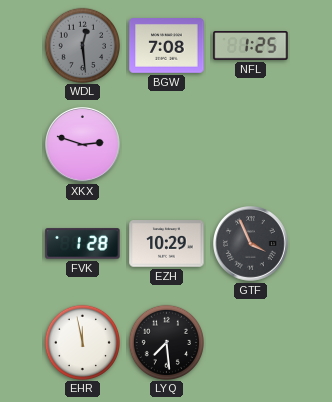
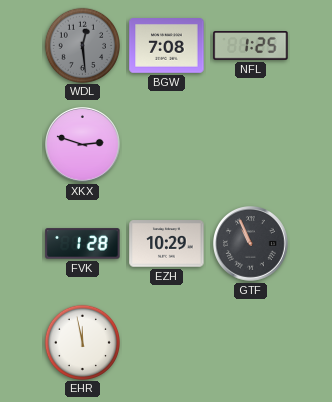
GTF: 3:56 -> 10:56
LYQ: 7:29 -> none
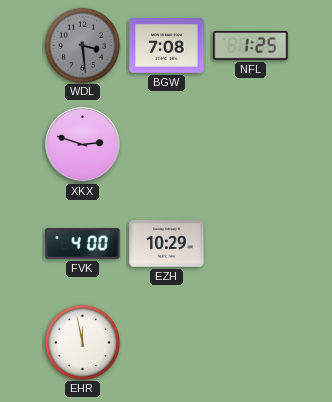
WDL: 12:29 -> 3:29
FVK: 1:28 -> 4:00
GTF: 10:56 -> none
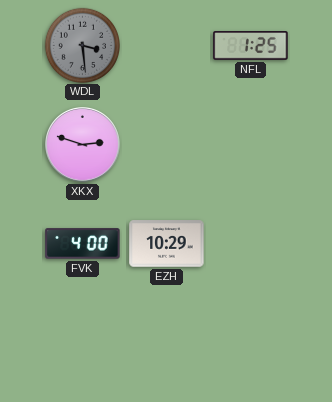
BGW: 7:08 -> none
EHR: 11:58 -> none
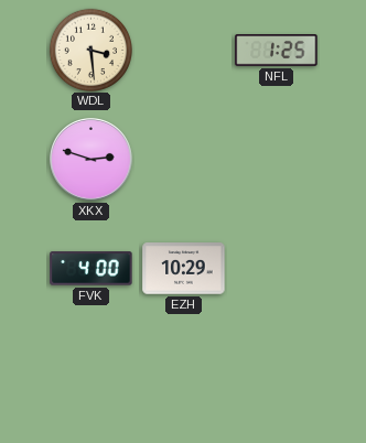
WDL dial: grey -> cream
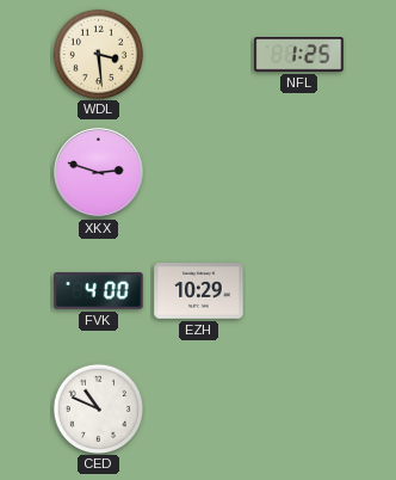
CED: none -> 10:49
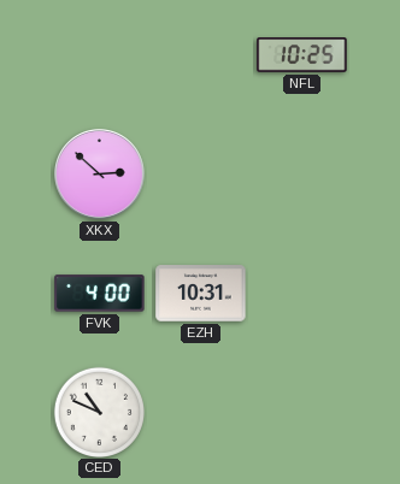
WDL: 3:29 -> none
NFL: 1:25 -> 10:25
XKX: 2:48 -> 2:52
EZH: 10:29 -> 10:31
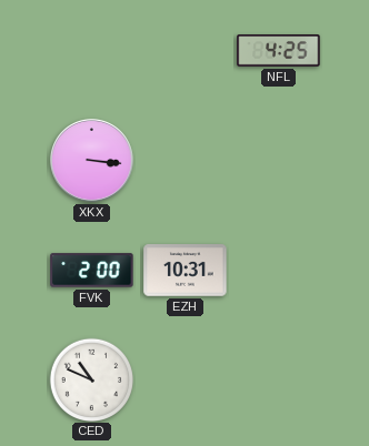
NFL: 10:25 -> 4:25
XKX: 2:52 -> 3:16
FVK: 4:00 -> 2:00
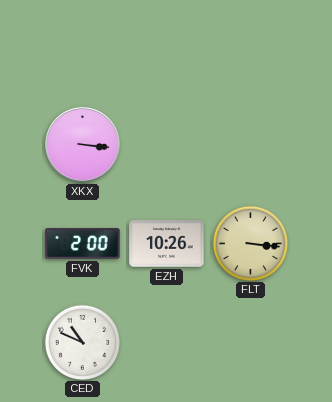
NFL: 4:25 -> none
EZH: 10:31 -> 10:26
FLT: none -> 3:16
